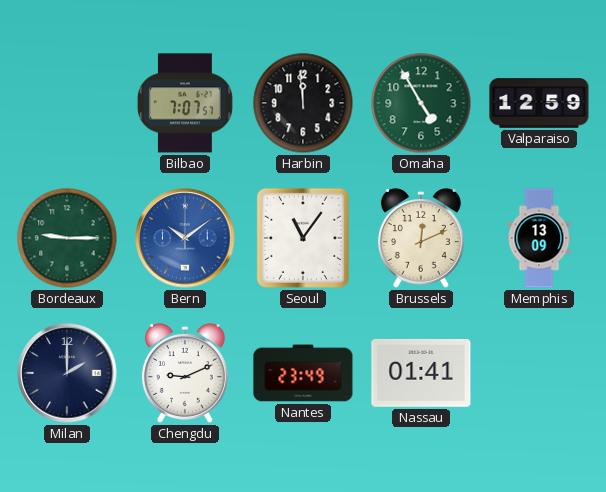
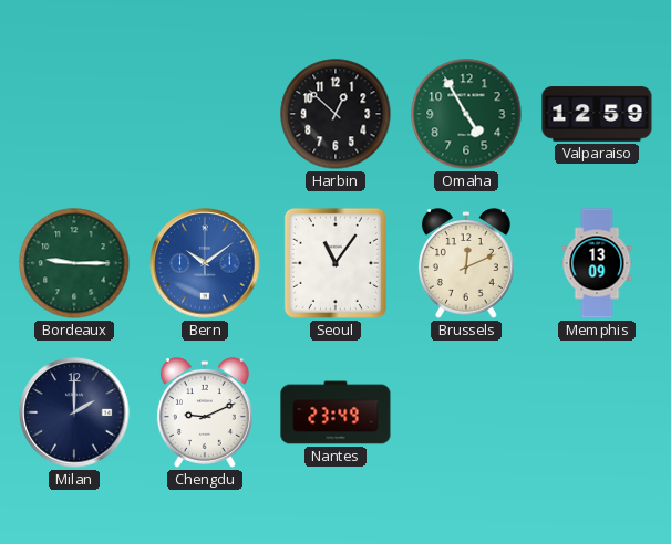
Bilbao: 7:07 -> none
Harbin: 11:59 -> 12:52
Nassau: 01:41 -> none
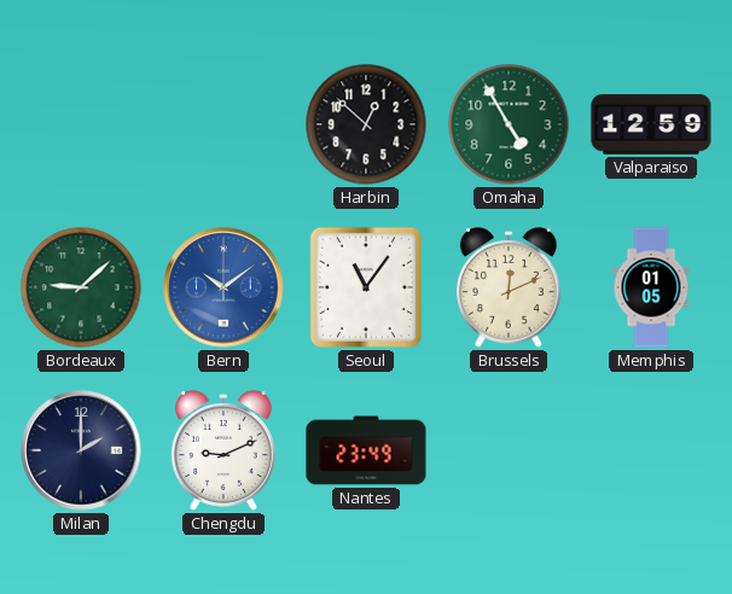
Bordeaux: 9:15 -> 9:08
Memphis: 13:09 -> 01:05
